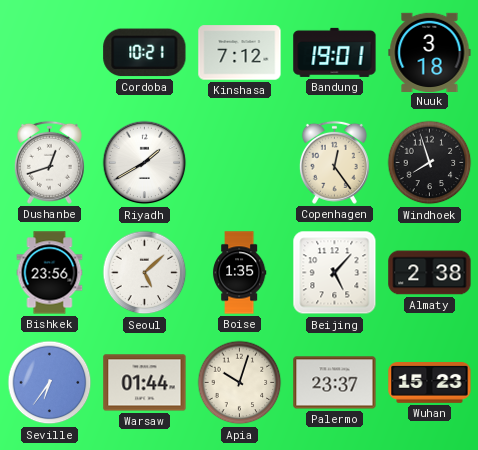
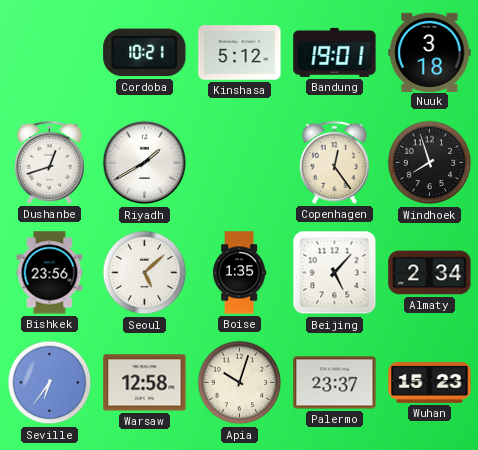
Kinshasa: 7:12 -> 5:12
Almaty: 2:38 -> 2:34
Warsaw: 01:44 -> 12:58
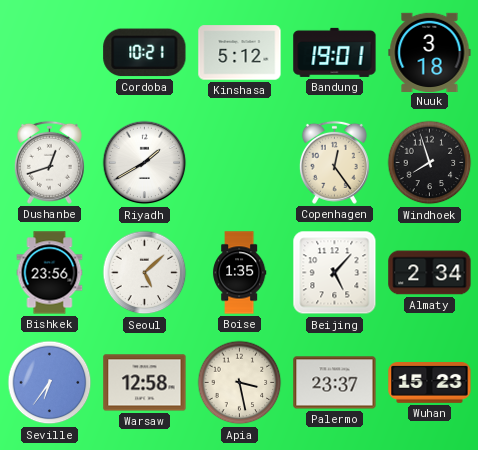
Apia: 10:03 -> 3:28
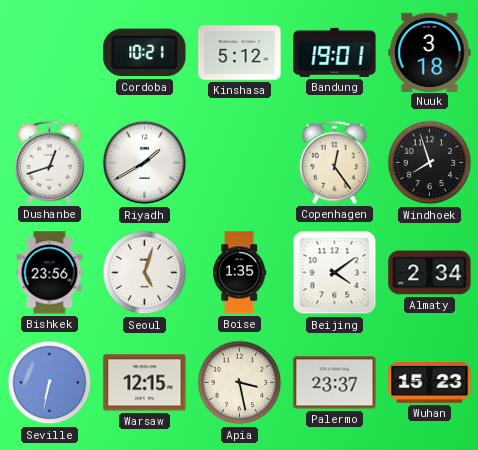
Seoul: 5:08 -> 5:03
Beijing: 5:07 -> 4:09
Seville: 6:36 -> 6:32
Warsaw: 12:58 -> 12:15
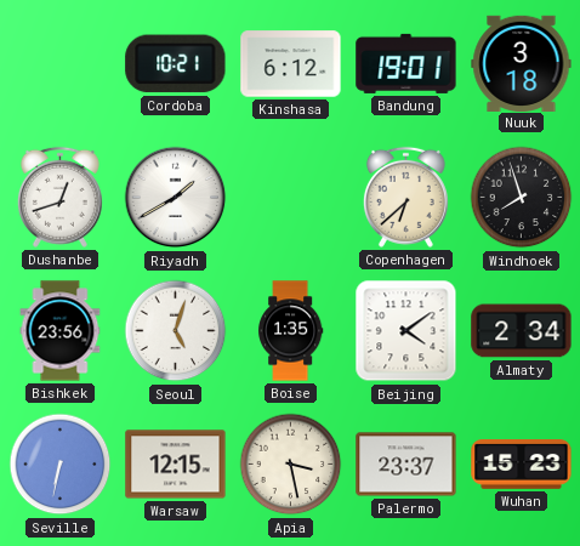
Kinshasa: 5:12 -> 6:12
Copenhagen: 12:24 -> 6:38
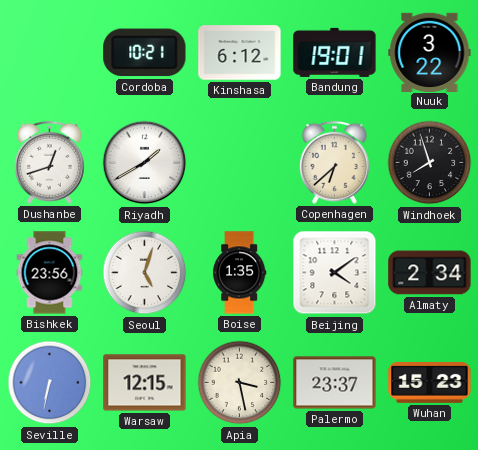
Nuuk: 3:18 -> 3:22
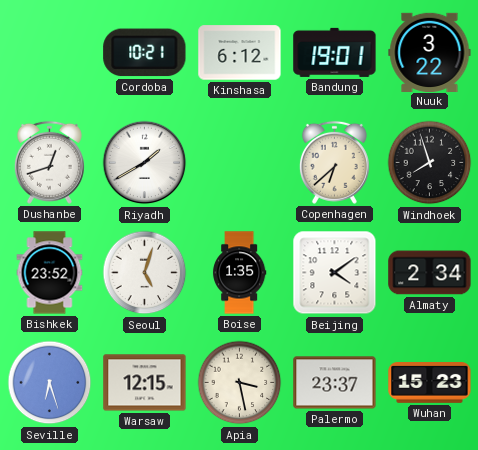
Bishkek: 23:56 -> 23:52
Seville: 6:32 -> 6:27
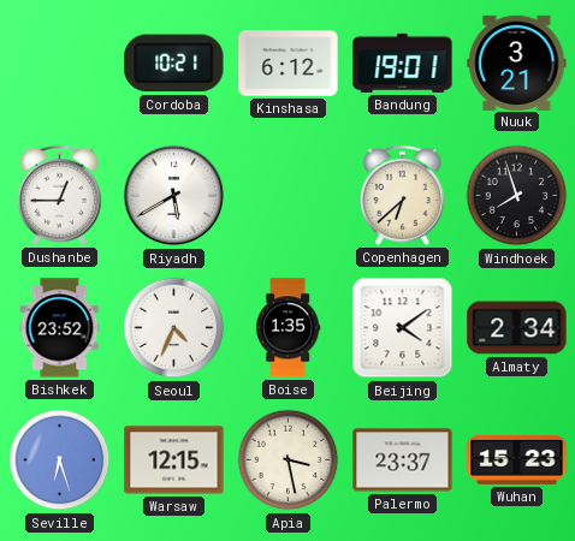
Nuuk: 3:22 -> 3:21
Dushanbe: 12:42 -> 12:45
Riyadh: 1:40 -> 5:40
Seoul: 5:03 -> 4:34
